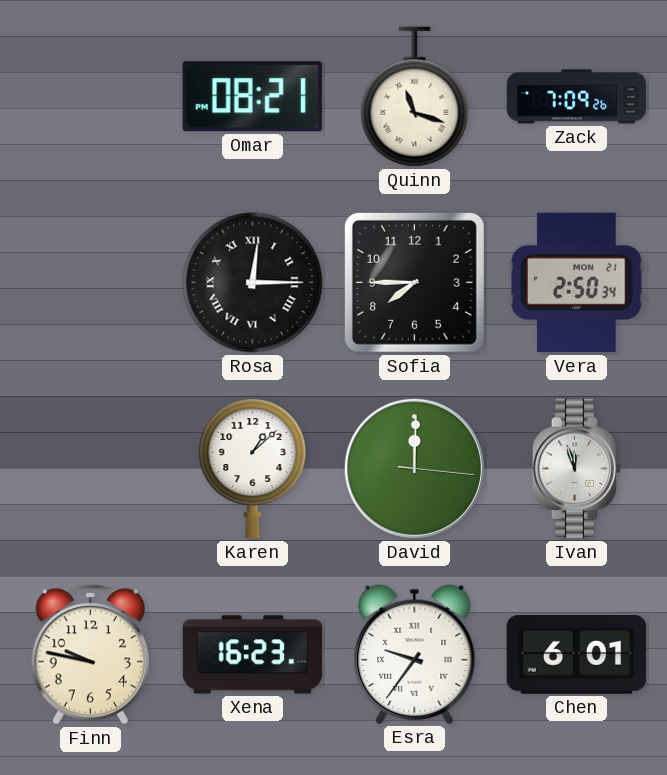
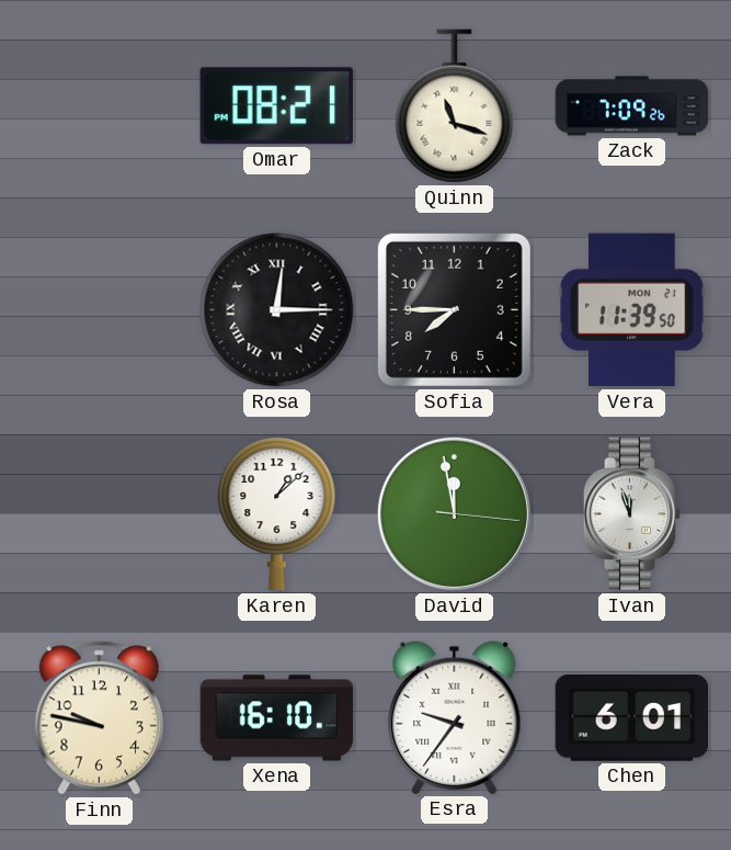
Vera: 2:50 -> 11:39
David: 12:00 -> 11:58
Xena: 16:23 -> 16:10
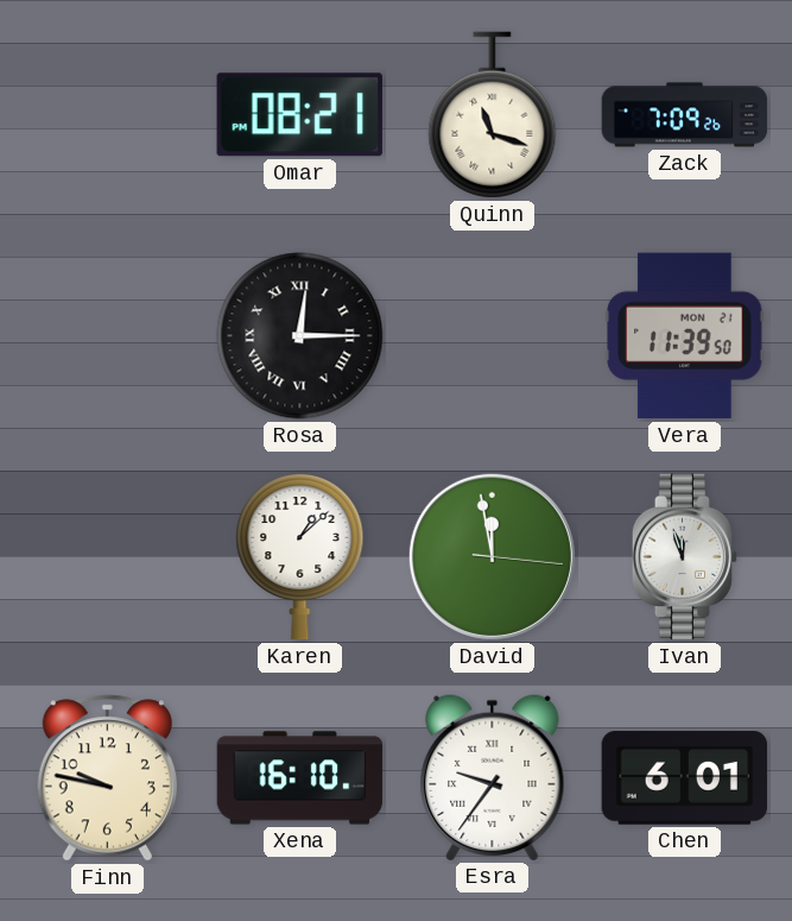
Sofia: 7:45 -> none
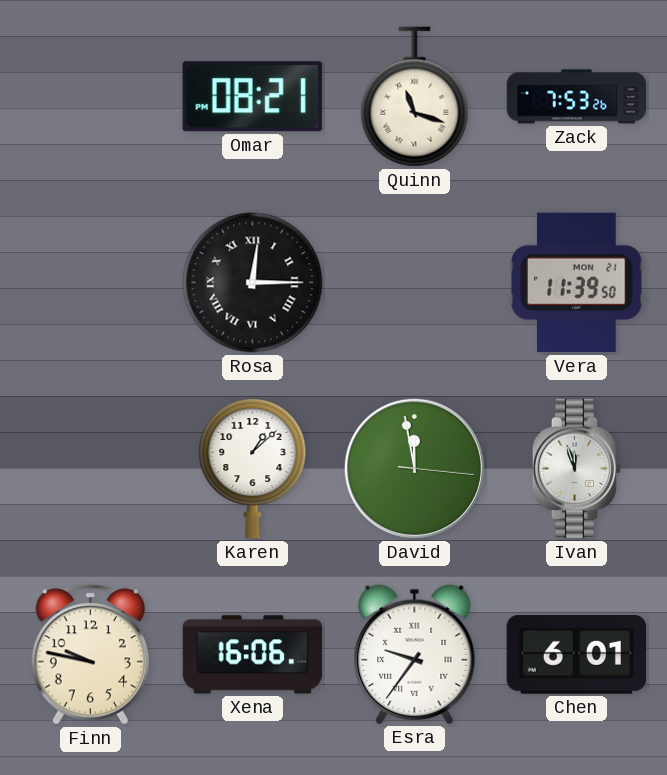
Zack: 7:09 -> 7:53
Xena: 16:10 -> 16:06
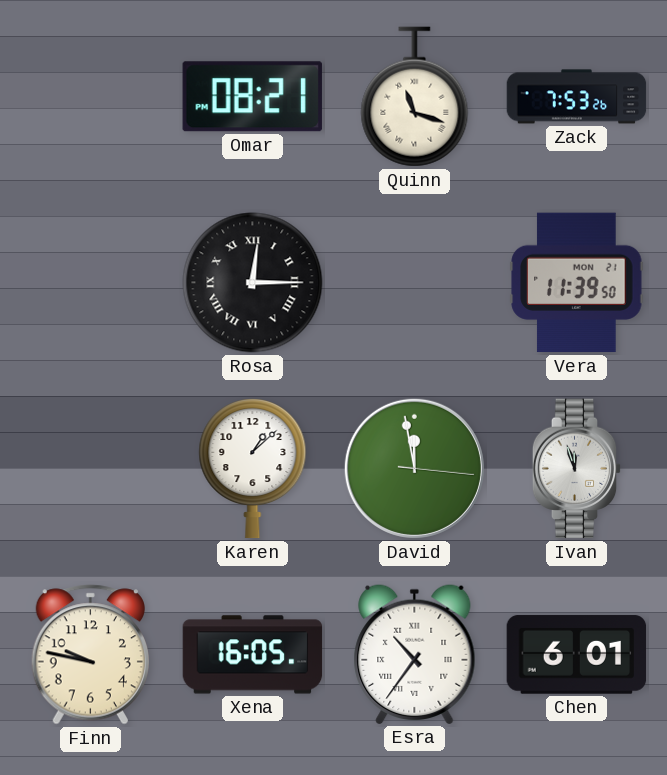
Xena: 16:06 -> 16:05
Esra: 9:36 -> 10:36
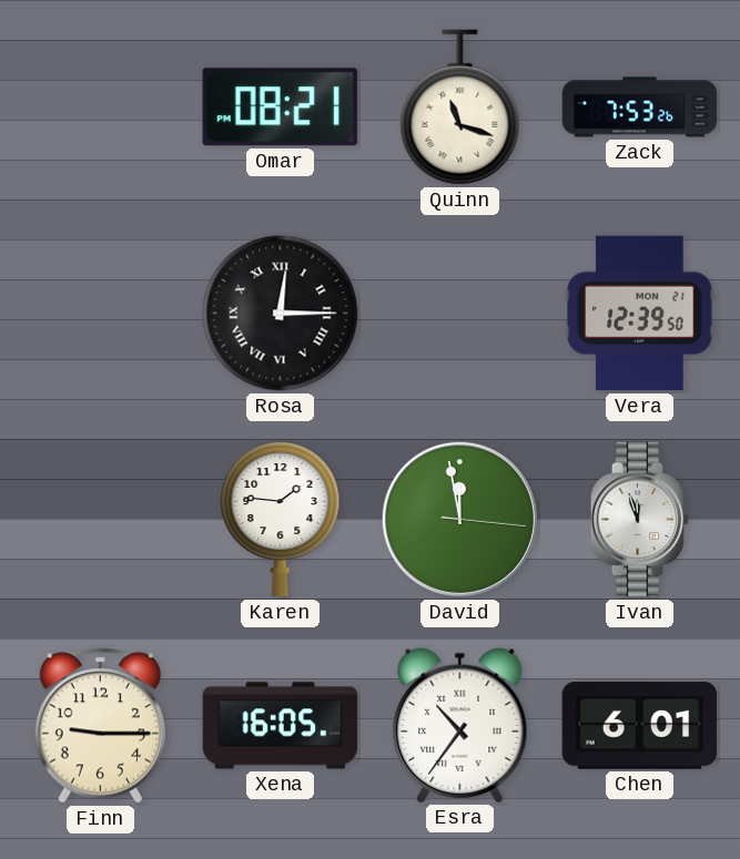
Vera: 11:39 -> 12:39
Karen: 1:08 -> 1:46
Finn: 9:47 -> 9:15
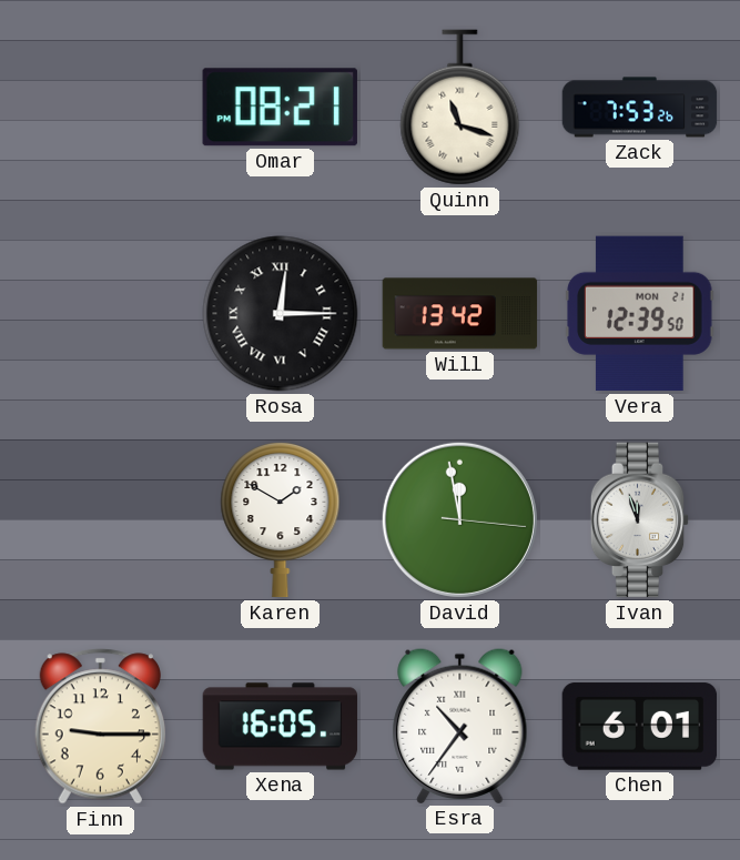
Will: none -> 13:42
Karen: 1:46 -> 1:50
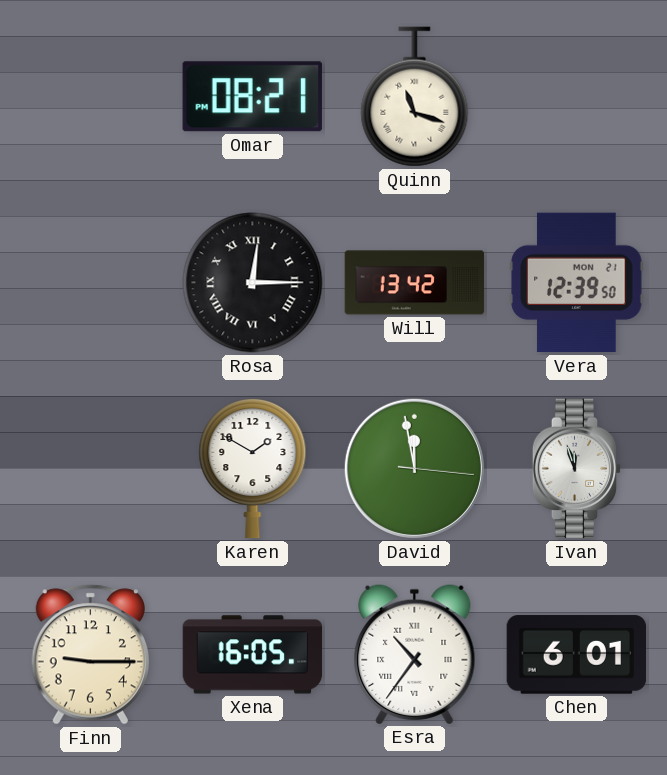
Zack: 7:53 -> none
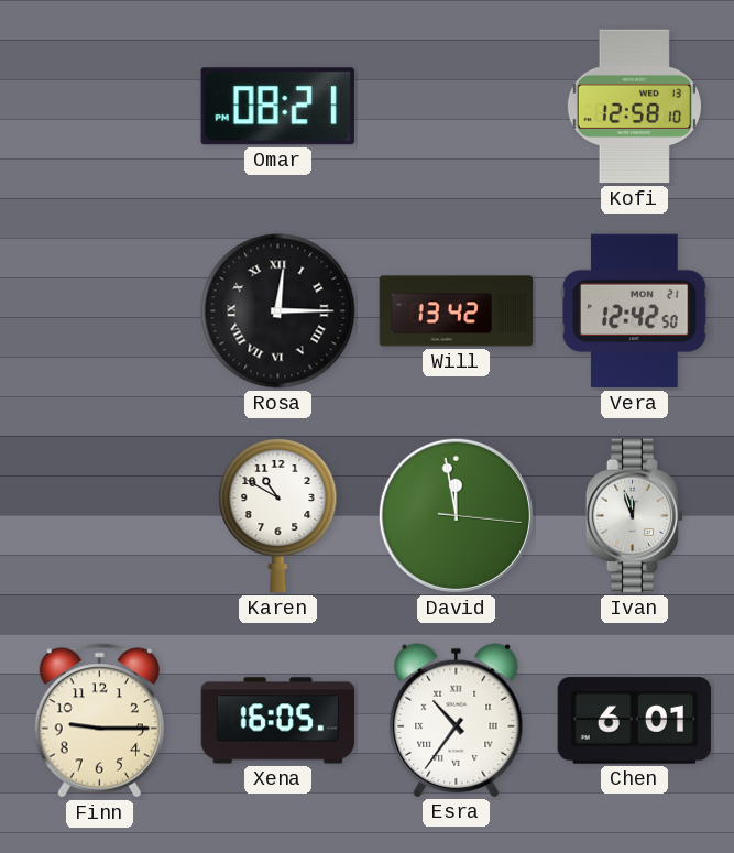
Quinn: 11:18 -> none
Kofi: none -> 12:58
Vera: 12:39 -> 12:42
Karen: 1:50 -> 10:50
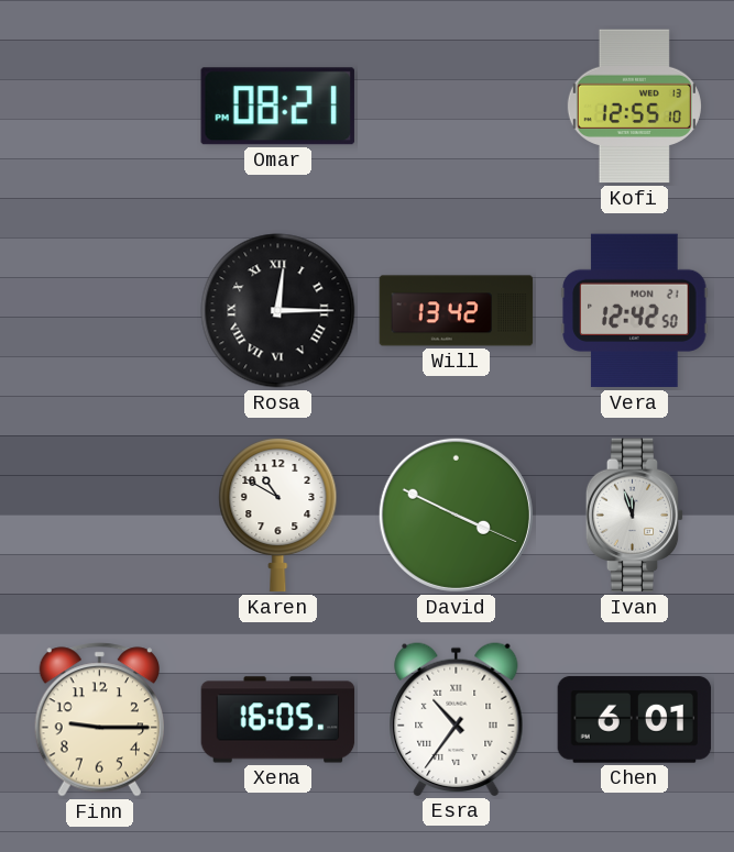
Kofi: 12:58 -> 12:55
David: 11:58 -> 3:49
